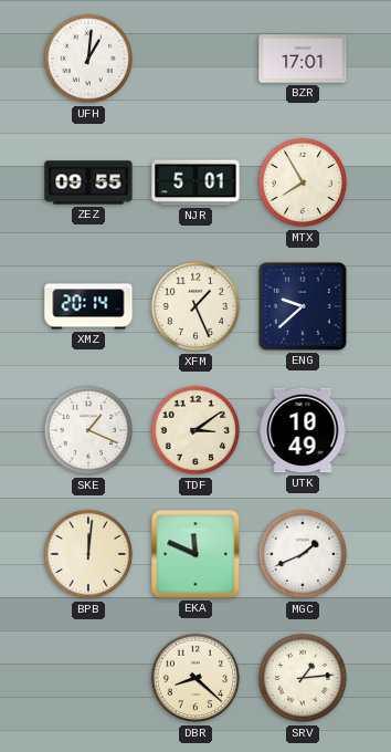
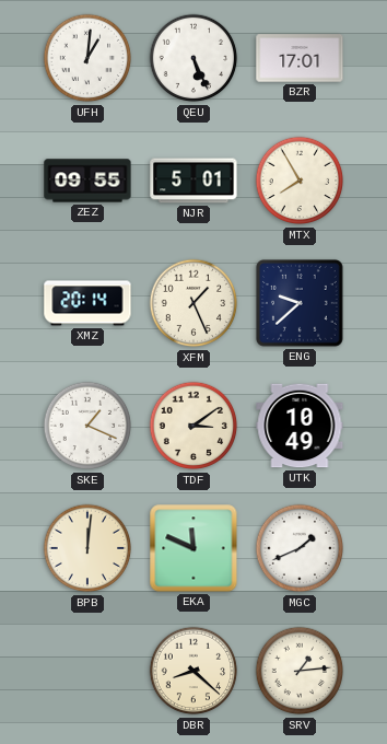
QEU: none -> 5:26
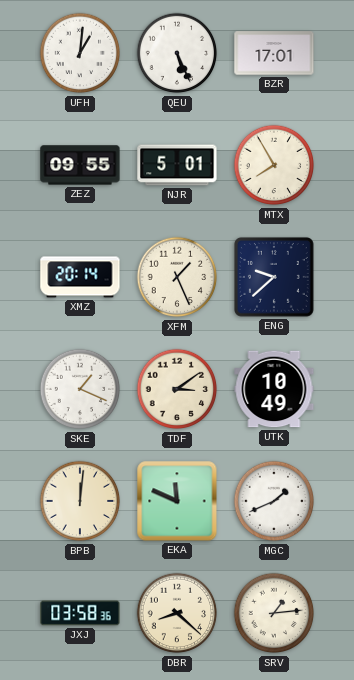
JXJ: none -> 03:58
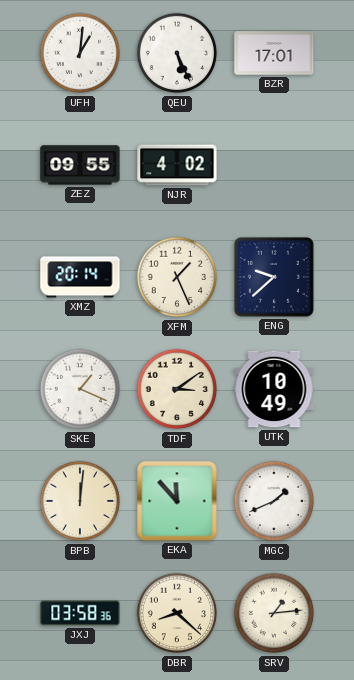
NJR: 5:01 -> 4:02
MTX: 7:55 -> none
EKA: 11:49 -> 11:53
